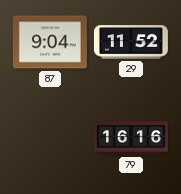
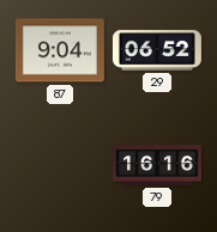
29: 11:52 -> 06:52
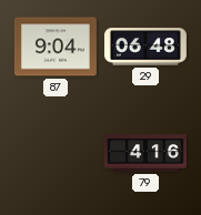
29: 06:52 -> 06:48
79: 16:16 -> 4:16
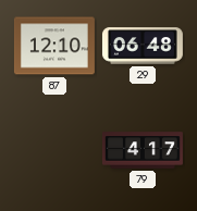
87: 9:04 -> 12:10
79: 4:16 -> 4:17
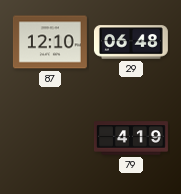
79: 4:17 -> 4:19
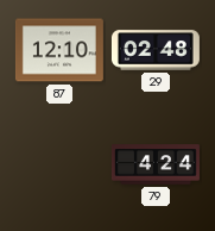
29: 06:48 -> 02:48
79: 4:19 -> 4:24
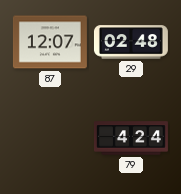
87: 12:10 -> 12:07
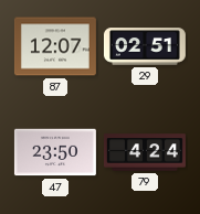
29: 02:48 -> 02:51
47: none -> 23:50
